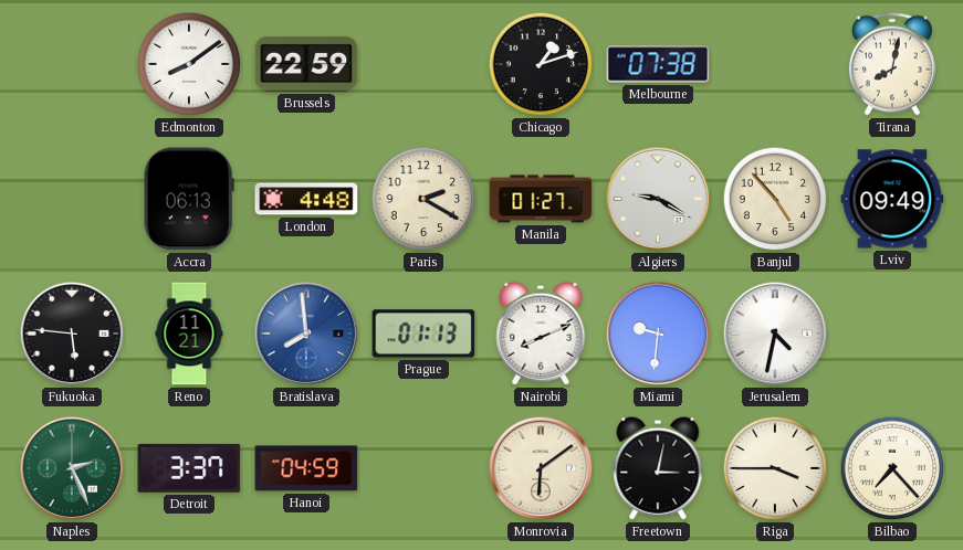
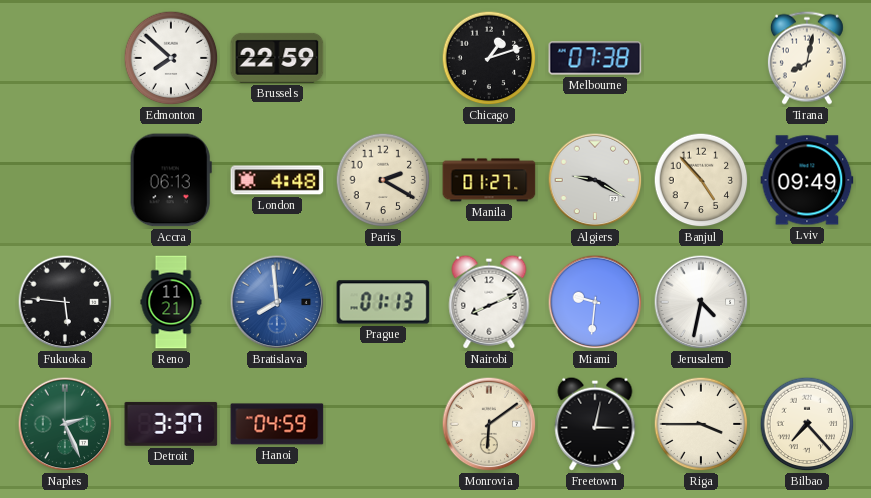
Edmonton: 8:09 -> 7:52
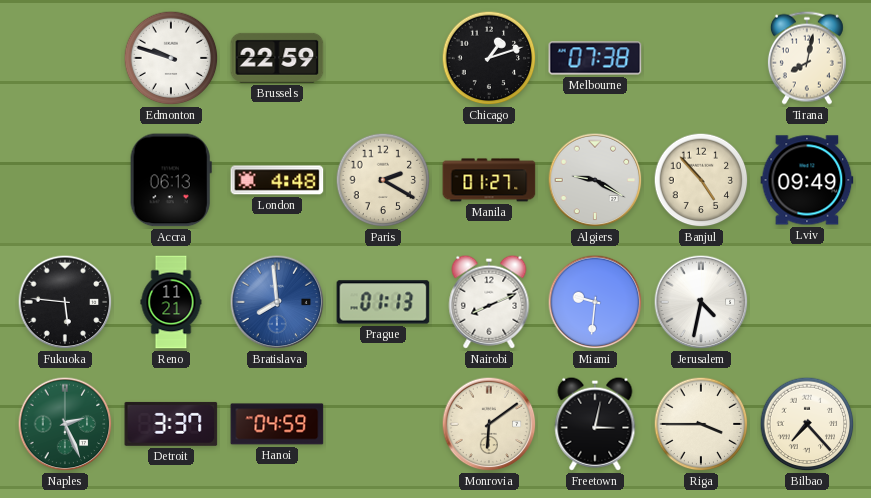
Edmonton: 7:52 -> 9:48
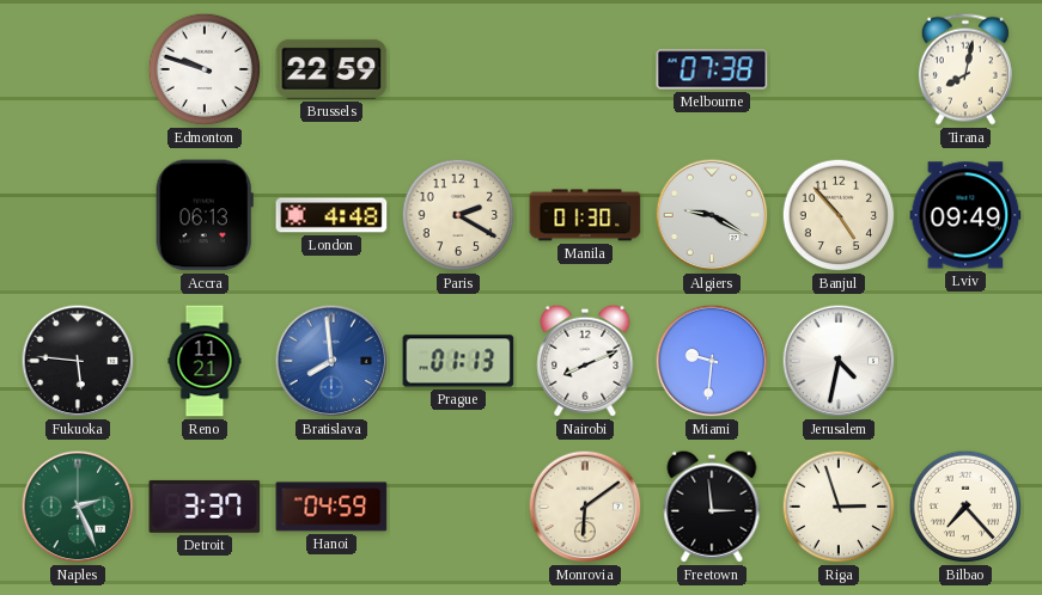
Chicago: 1:12 -> none
Manila: 01:27 -> 01:30
Freetown: 3:02 -> 2:59
Riga: 3:45 -> 2:57
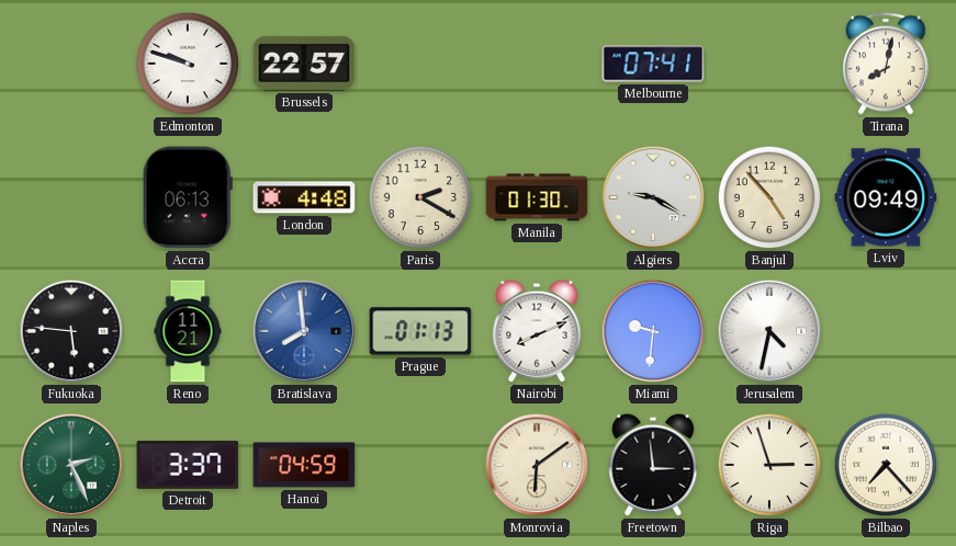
Brussels: 22:59 -> 22:57
Melbourne: 07:38 -> 07:41
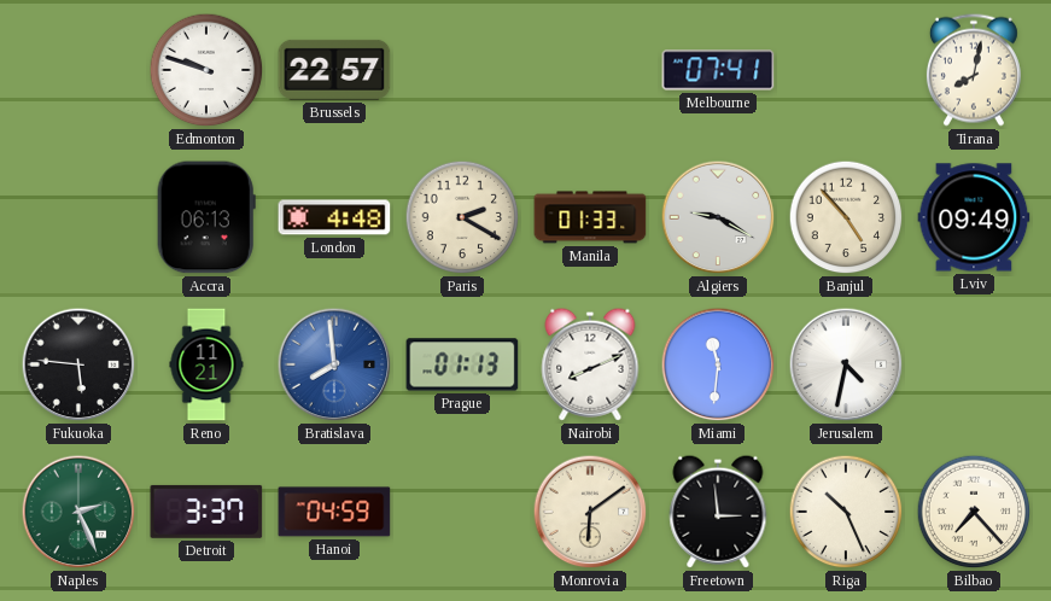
Manila: 01:30 -> 01:33
Miami: 9:31 -> 11:31
Riga: 2:57 -> 10:26
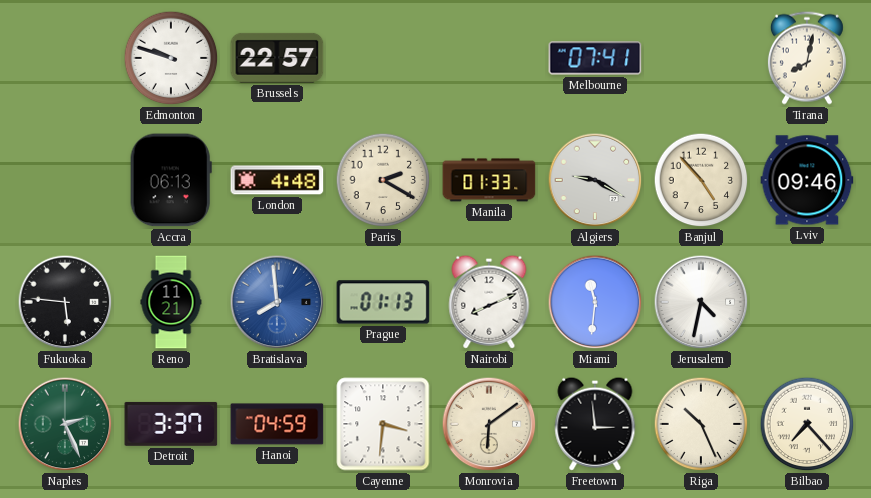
Lviv: 09:49 -> 09:46
Cayenne: none -> 3:31
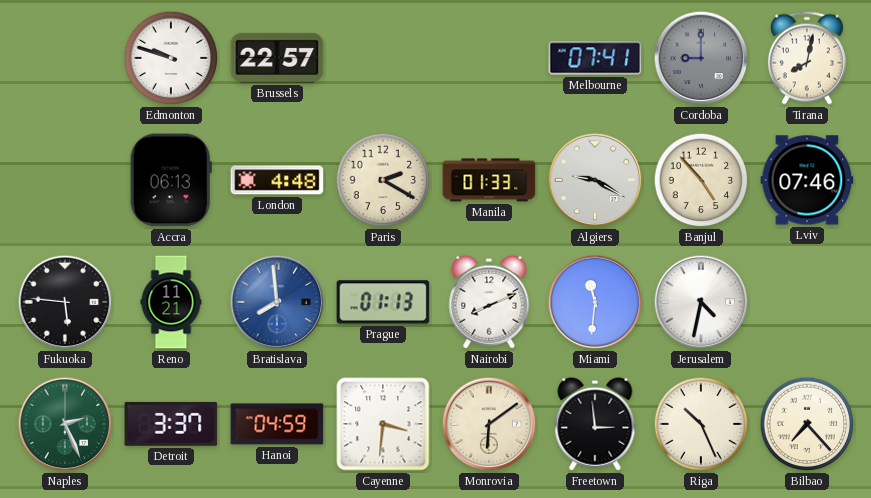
Cordoba: none -> 9:00
Lviv: 09:46 -> 07:46
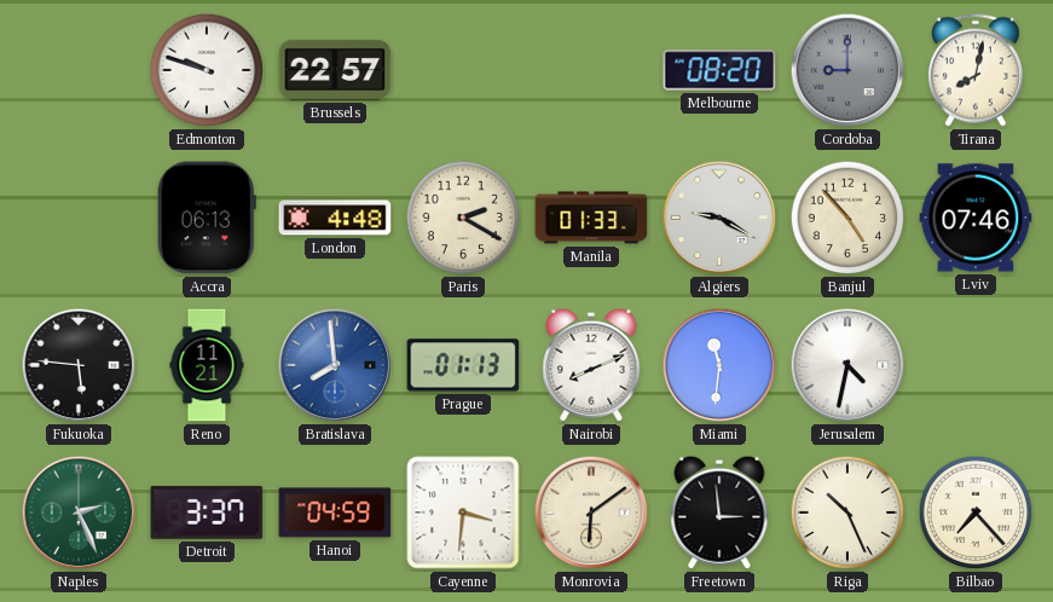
Melbourne: 07:41 -> 08:20
